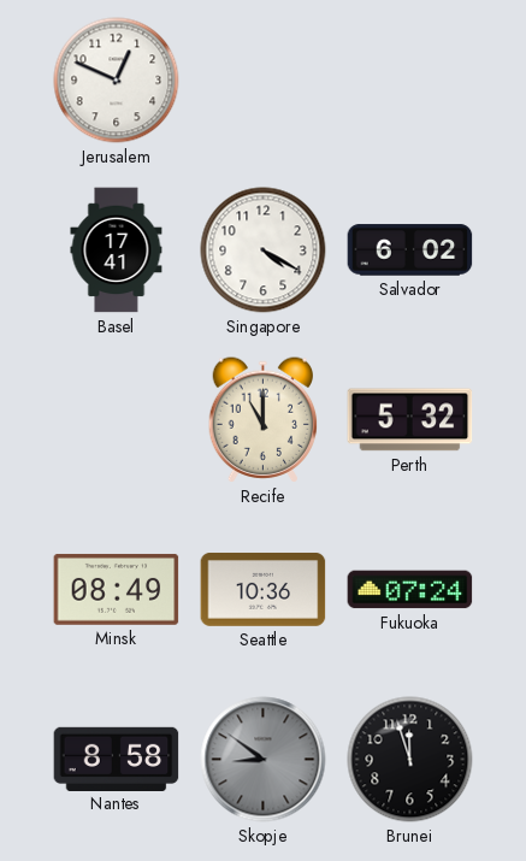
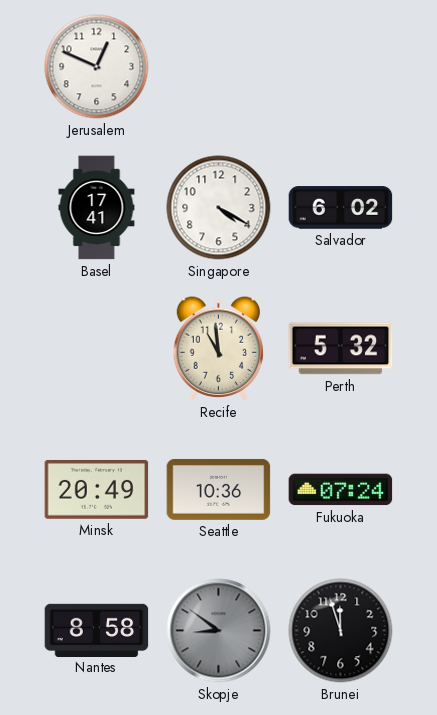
Recife: 11:00 -> 10:59
Minsk: 08:49 -> 20:49
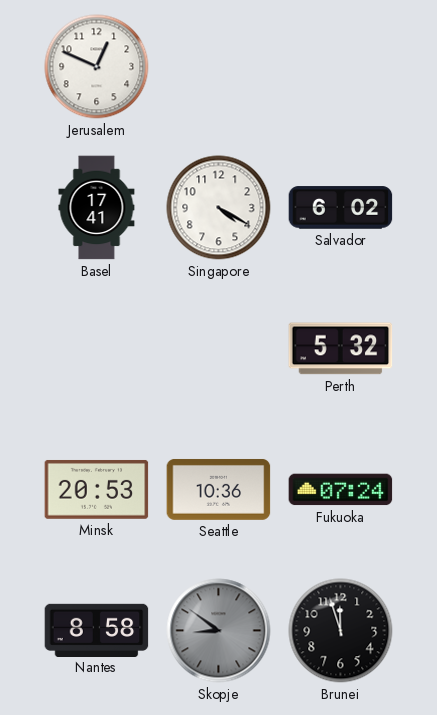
Recife: 10:59 -> none
Minsk: 20:49 -> 20:53
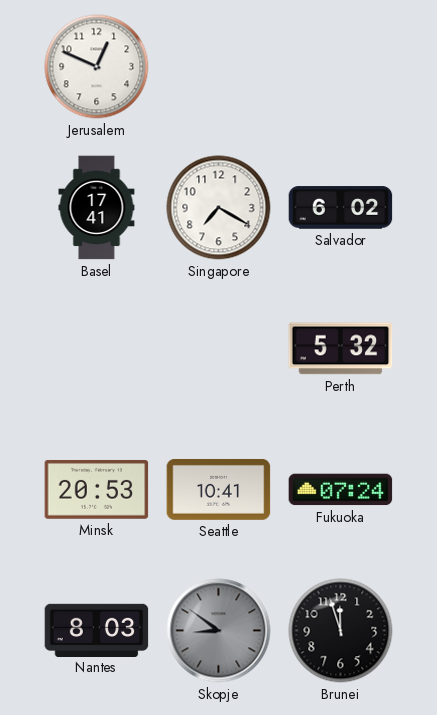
Singapore: 4:20 -> 7:20
Seattle: 10:36 -> 10:41
Nantes: 8:58 -> 8:03
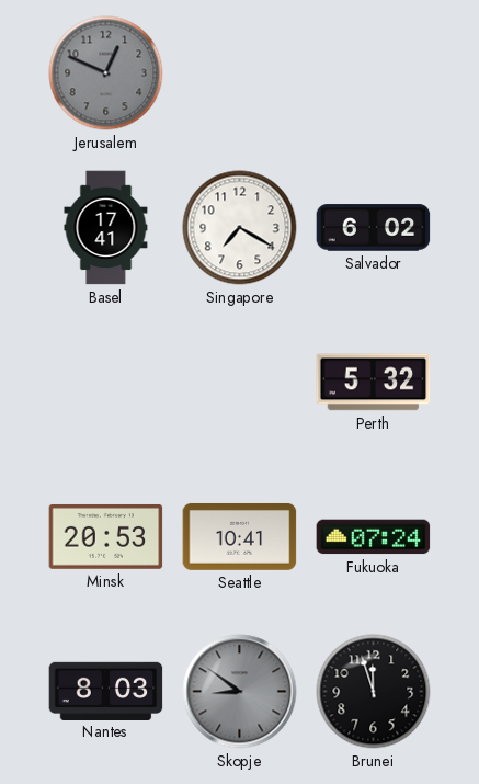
Jerusalem dial: white -> grey
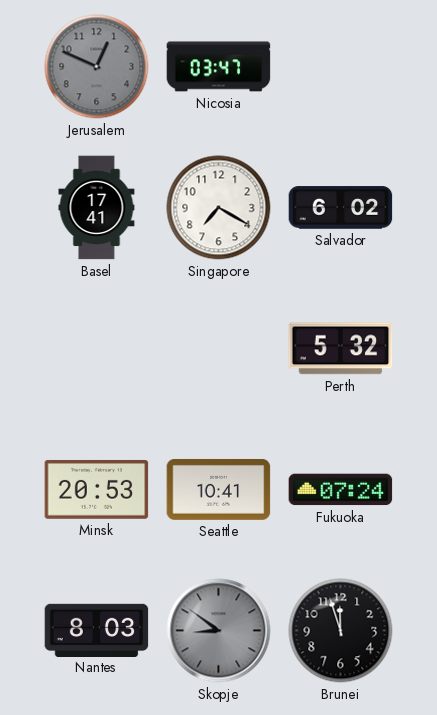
Nicosia: none -> 03:47
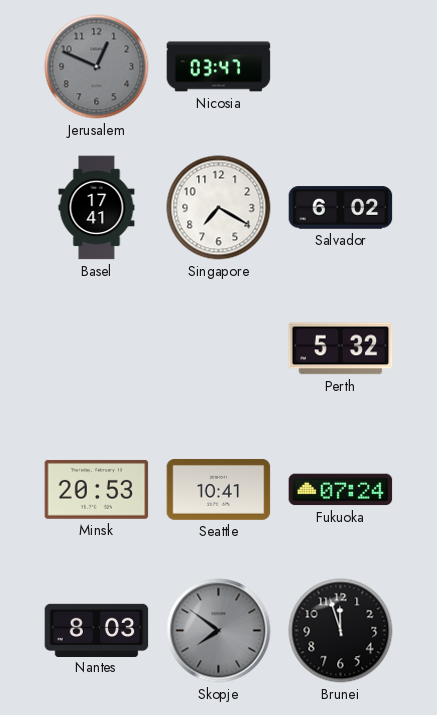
Skopje: 8:51 -> 7:51
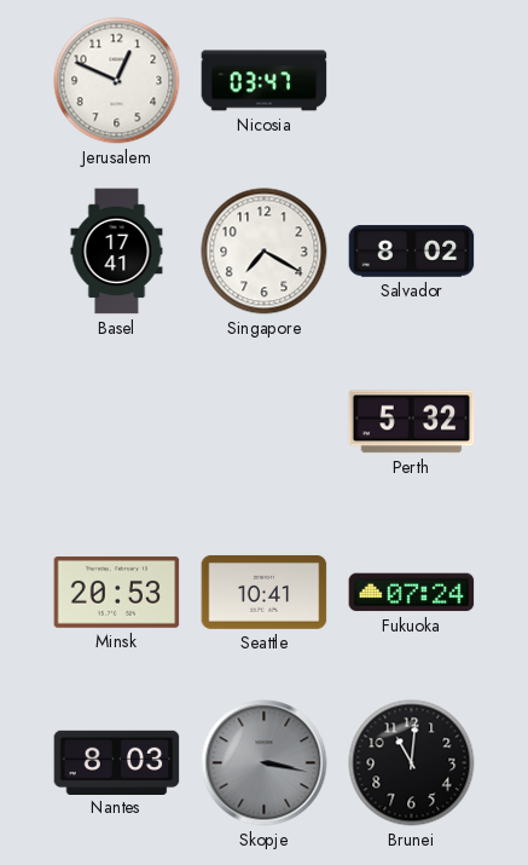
Jerusalem dial: grey -> white
Salvador: 6:02 -> 8:02
Skopje: 7:51 -> 3:17
Brunei: 11:57 -> 11:01
